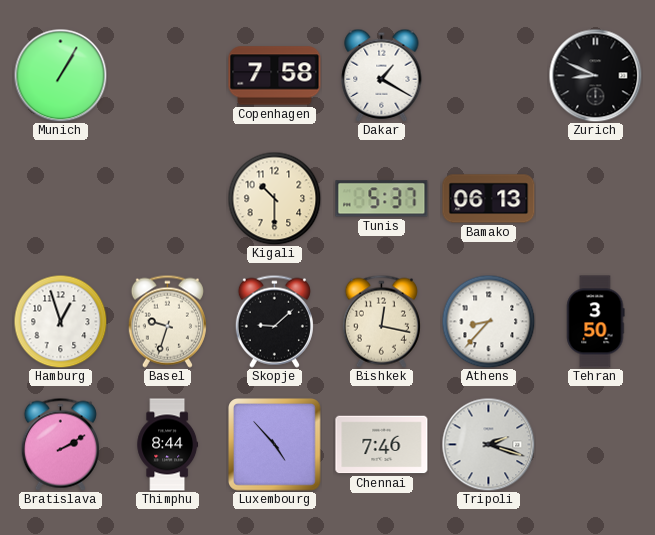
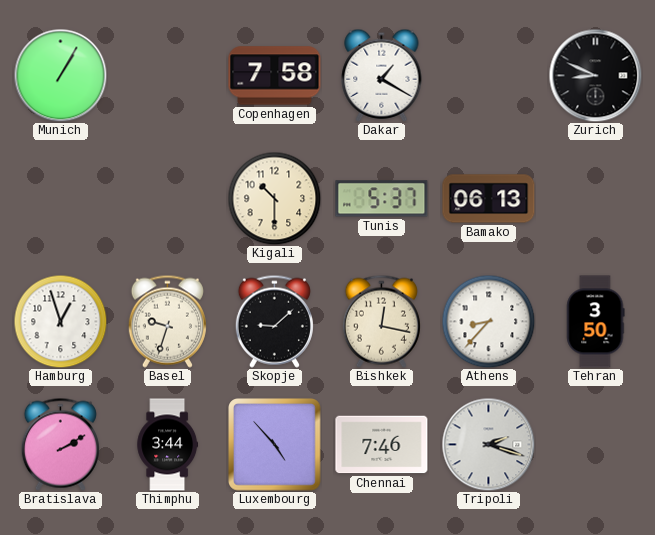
Thimphu: 8:44 -> 3:44
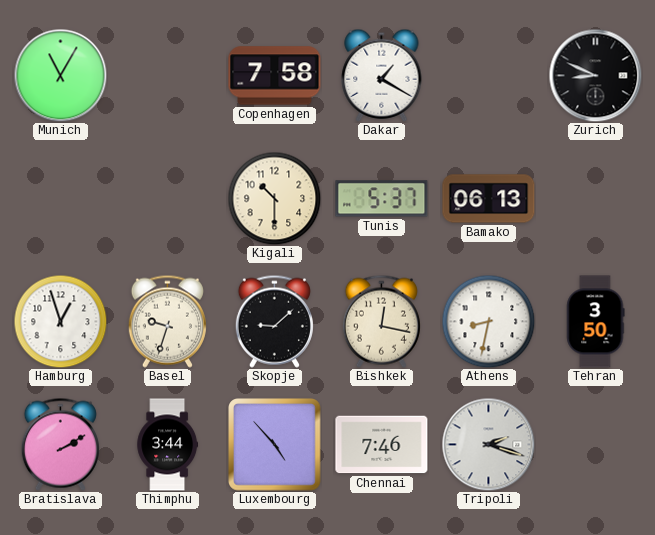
Munich: 1:05 -> 11:05
Athens: 8:37 -> 8:32
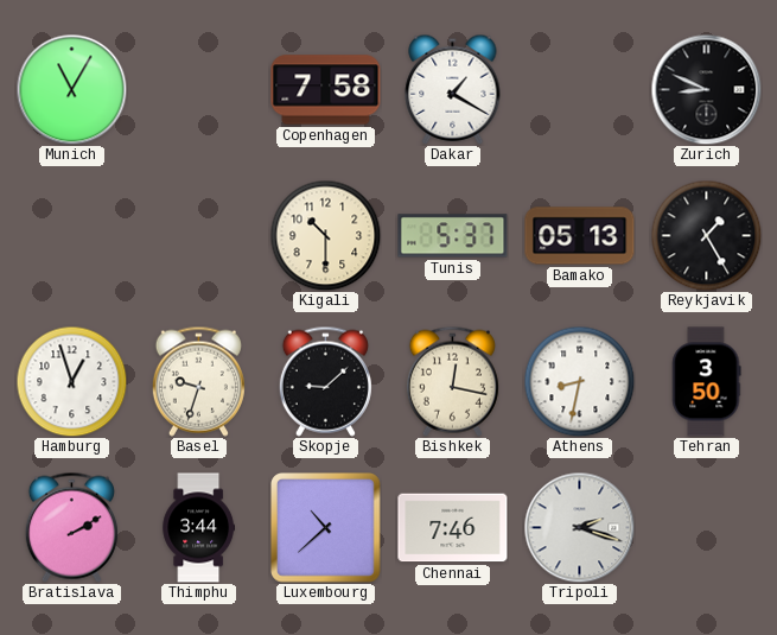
Bamako: 06:13 -> 05:13
Reykjavik: none -> 1:25
Luxembourg: 4:53 -> 10:38
